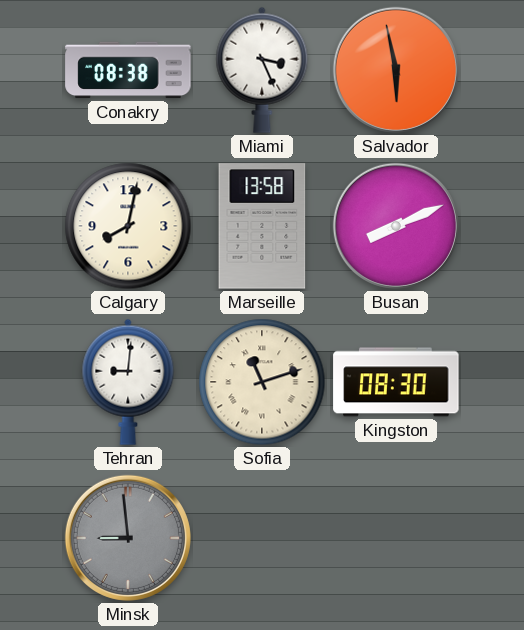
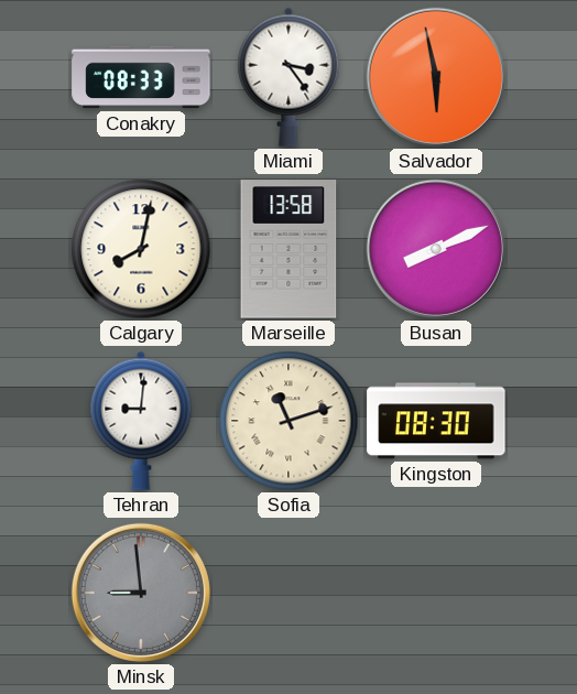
Conakry: 08:38 -> 08:33
Miami: 3:26 -> 3:24
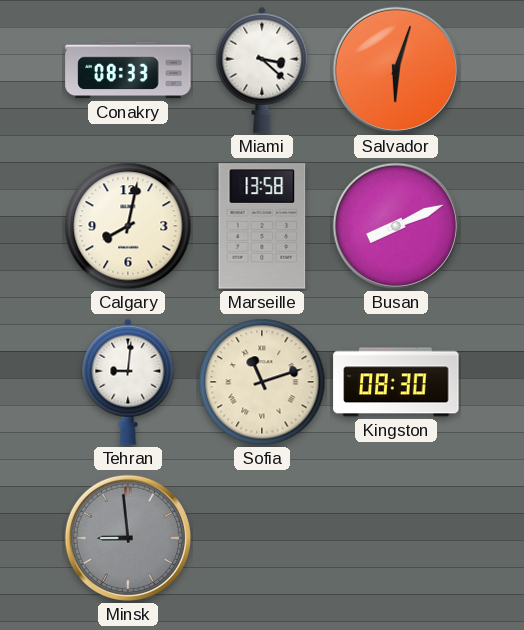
Miami: 3:24 -> 3:22
Salvador: 5:58 -> 6:03
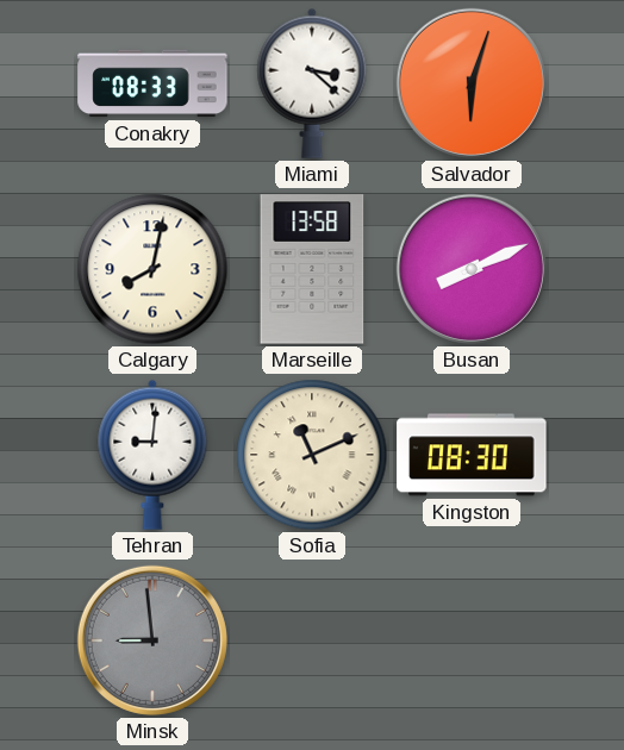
Sofia: 11:12 -> 11:11
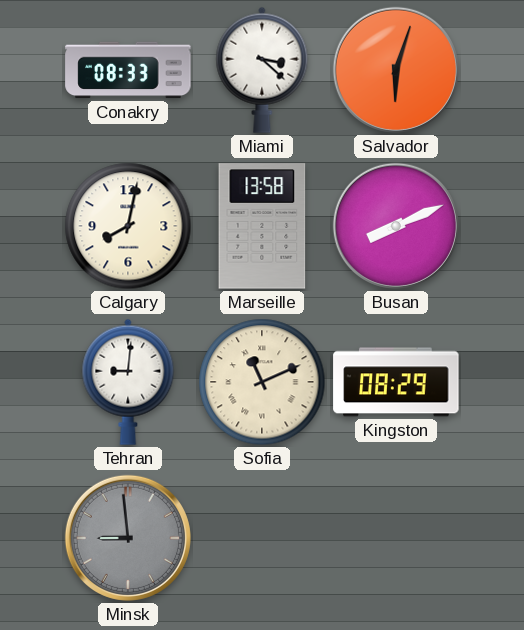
Kingston: 08:30 -> 08:29
